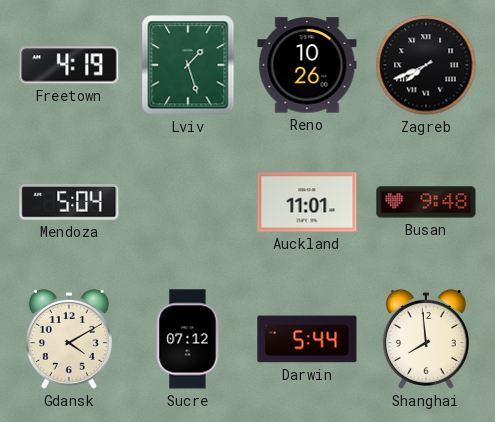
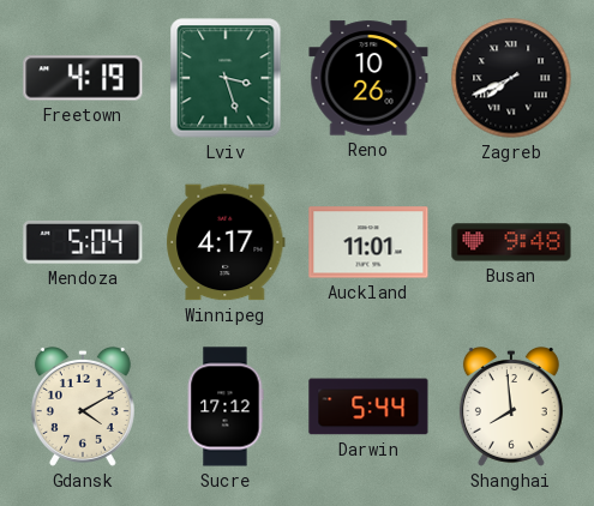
Lviv: 1:27 -> 3:27
Winnipeg: none -> 4:17
Sucre: 07:12 -> 17:12
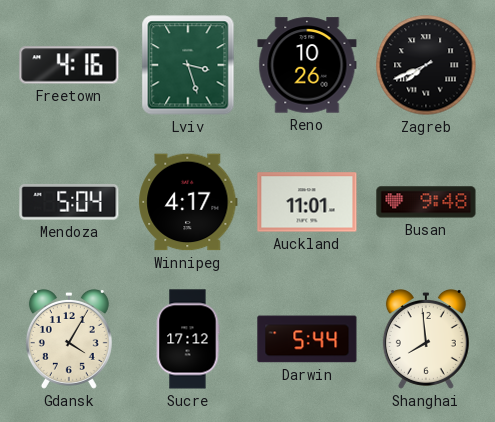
Freetown: 4:19 -> 4:16
Gdansk: 4:10 -> 4:05
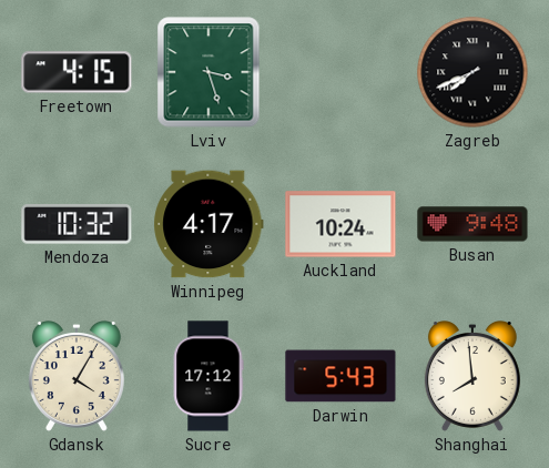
Freetown: 4:16 -> 4:15
Reno: 10:26 -> none
Mendoza: 5:04 -> 10:32
Auckland: 11:01 -> 10:24
Darwin: 5:44 -> 5:43
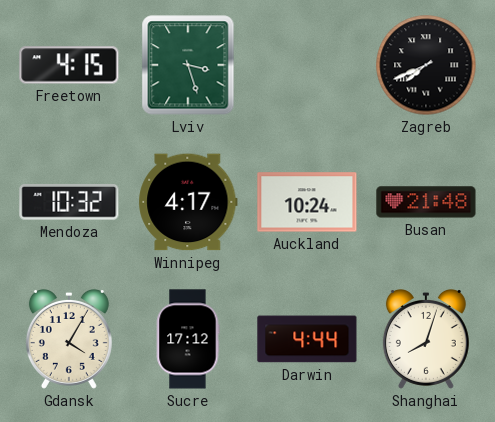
Busan: 9:48 -> 21:48
Darwin: 5:43 -> 4:44
Shanghai: 7:59 -> 8:03
